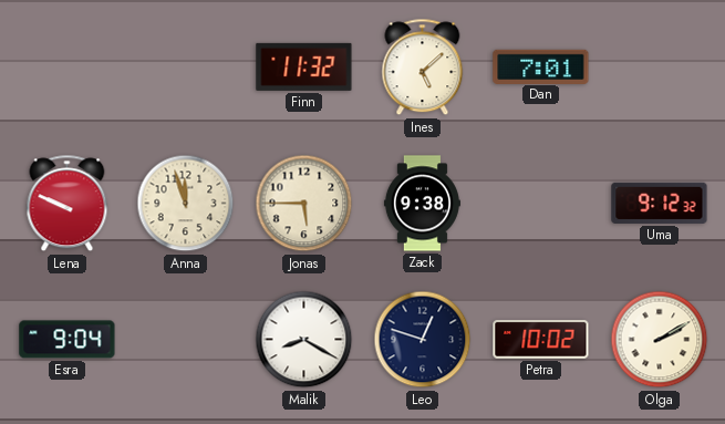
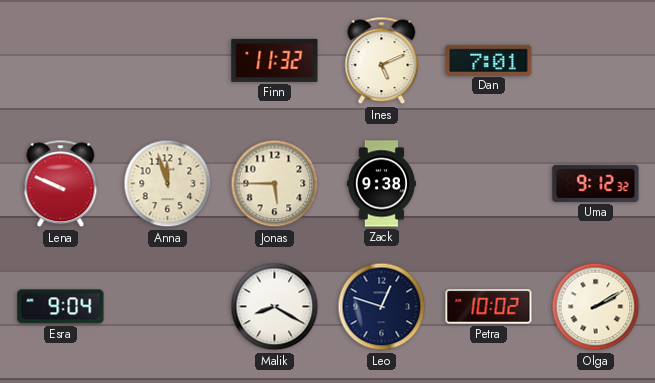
Ines: 5:08 -> 5:11
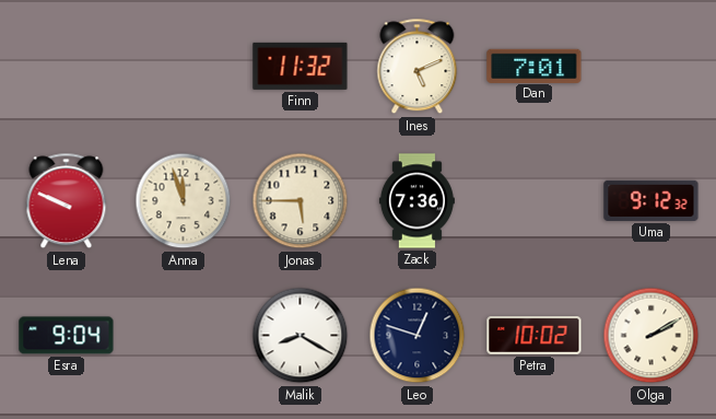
Zack: 9:38 -> 7:36
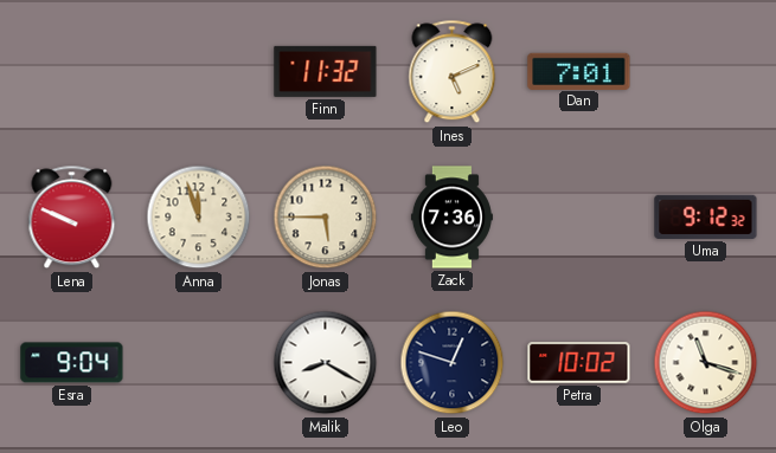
Olga: 2:10 -> 11:18
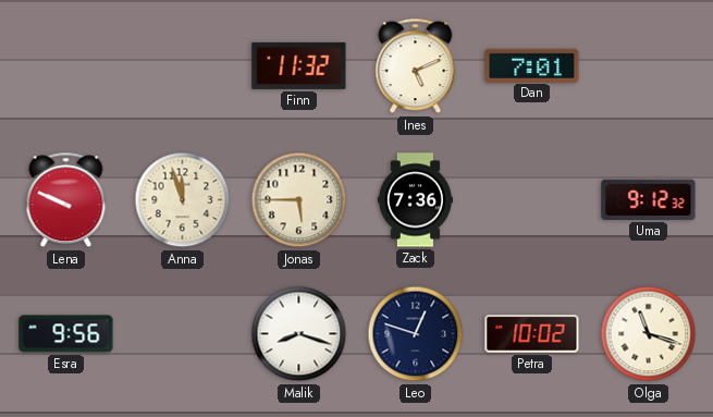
Esra: 9:04 -> 9:56
Malik: 8:20 -> 8:18
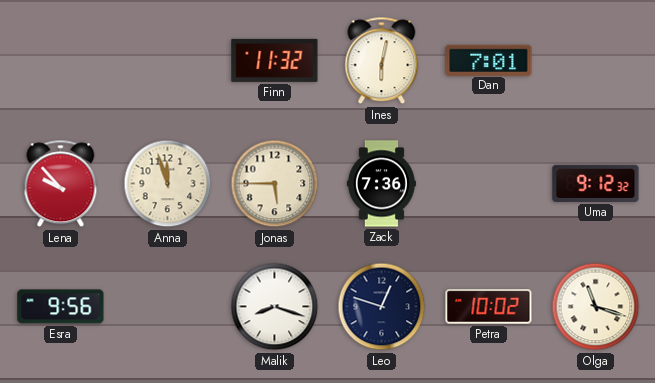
Ines: 5:11 -> 6:02
Lena: 9:49 -> 9:53
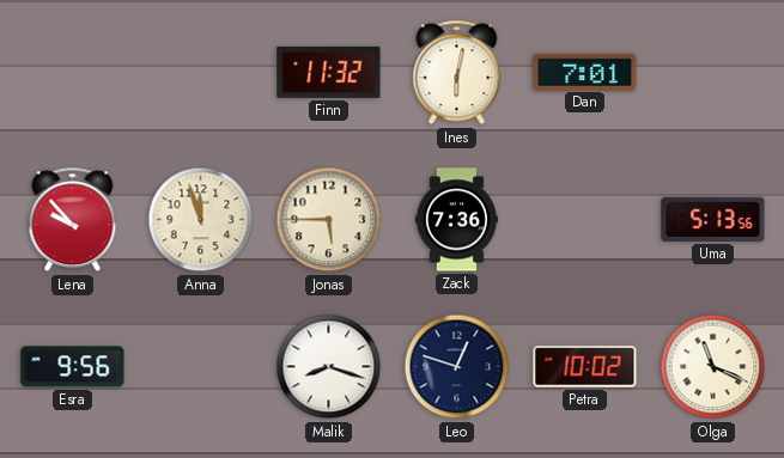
Uma: 9:12 -> 5:13
Olga: 11:18 -> 11:19
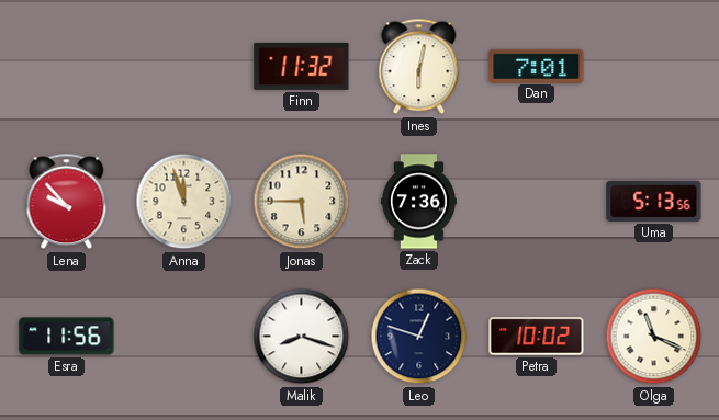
Esra: 9:56 -> 11:56
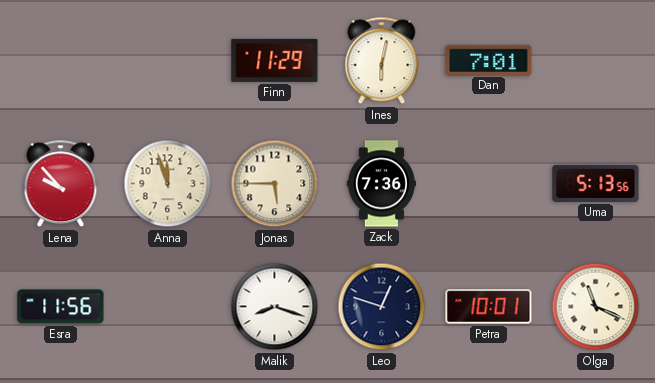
Finn: 11:32 -> 11:29
Petra: 10:02 -> 10:01
